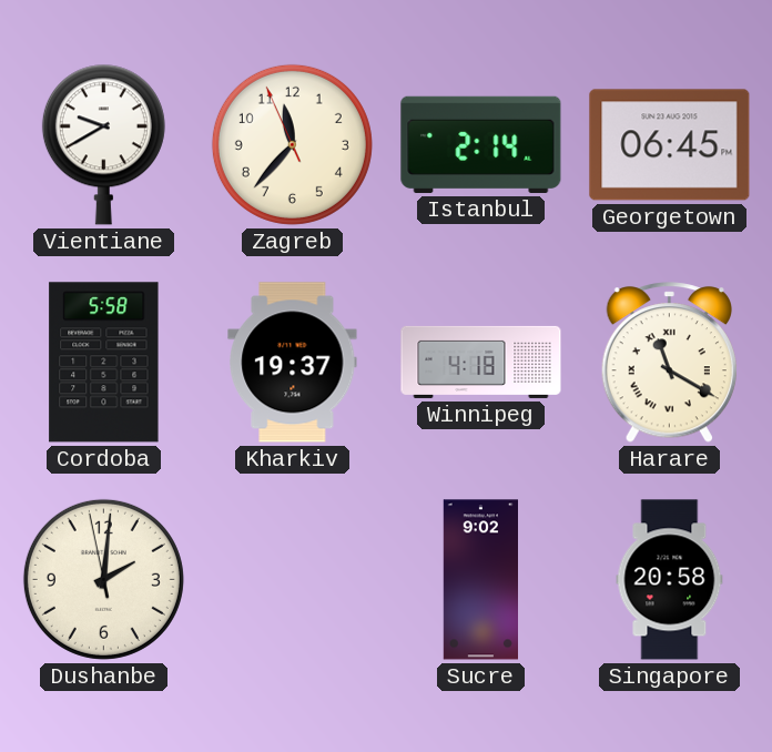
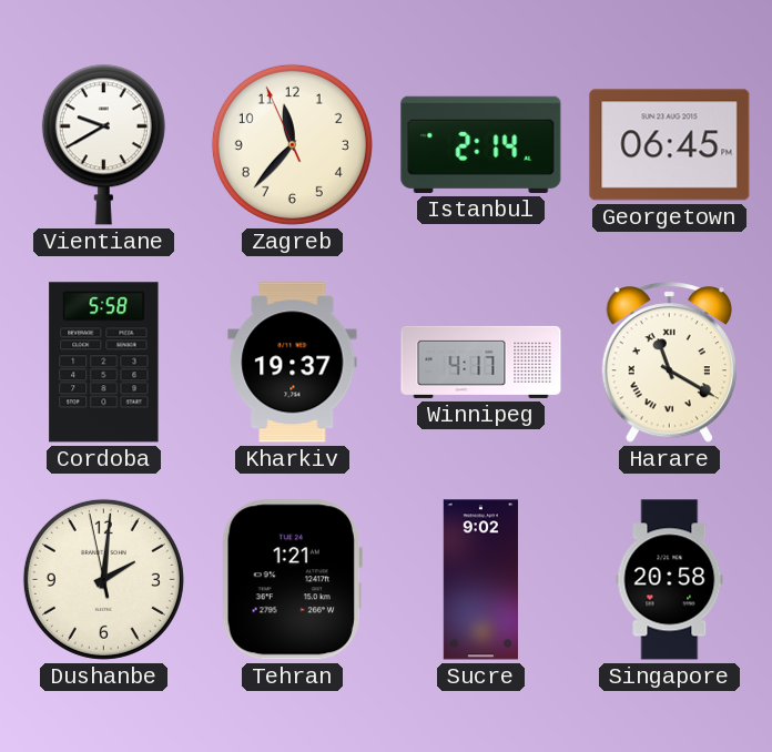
Winnipeg: 4:18 -> 4:17
Tehran: none -> 1:21
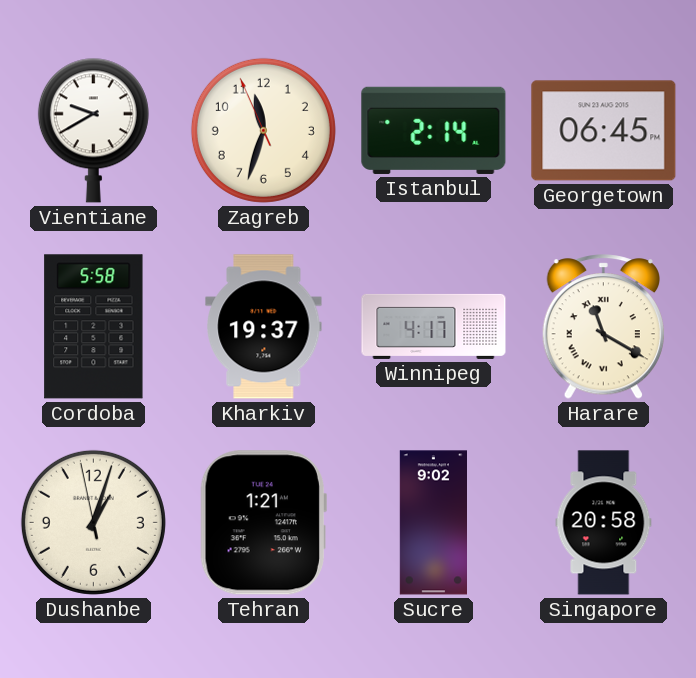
Zagreb: 11:36 -> 11:32
Dushanbe: 2:00 -> 1:02
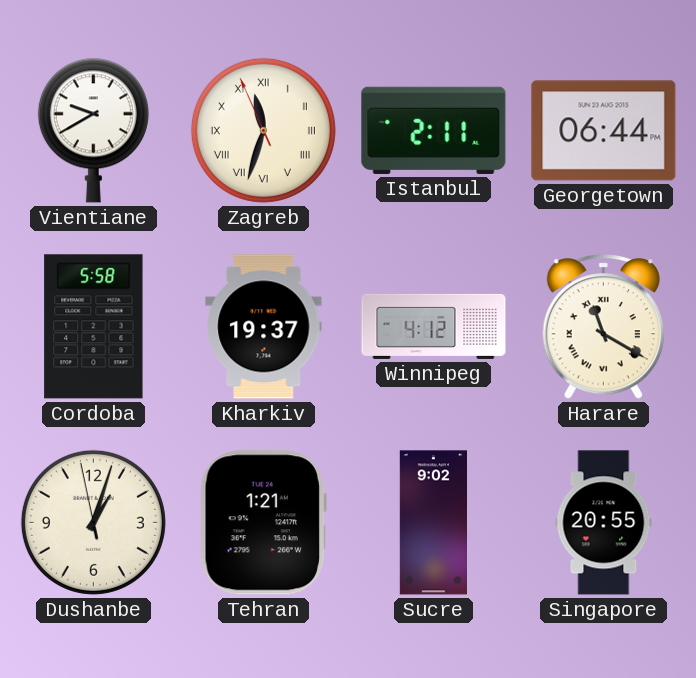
Zagreb numerals: Arabic -> Roman
Istanbul: 2:14 -> 2:11
Georgetown: 06:45 -> 06:44
Winnipeg: 4:17 -> 4:12
Singapore: 20:58 -> 20:55
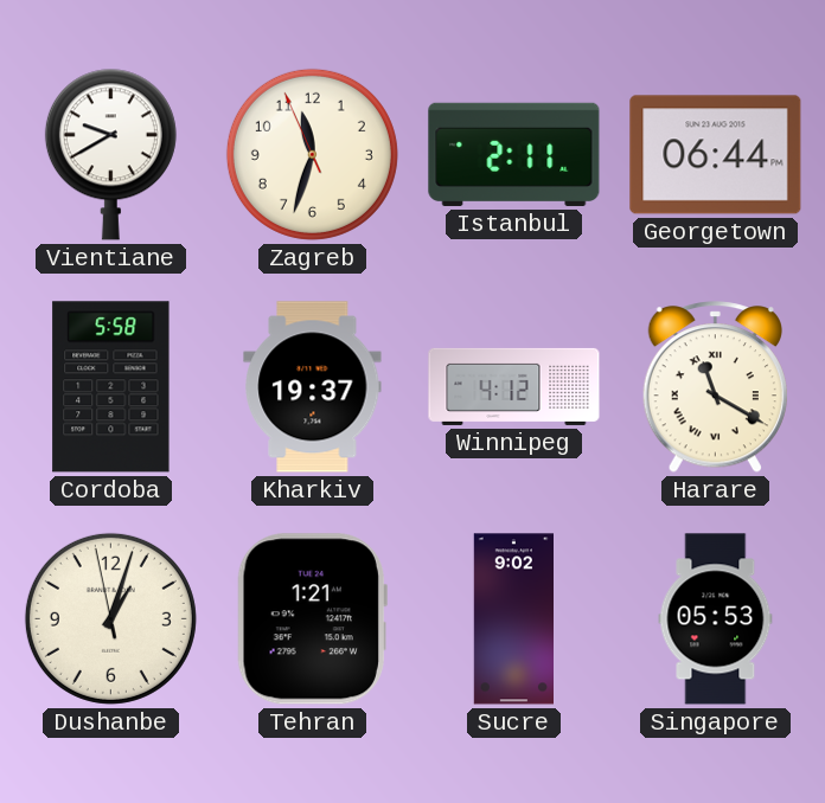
Zagreb numerals: Roman -> Arabic
Singapore: 20:55 -> 05:53
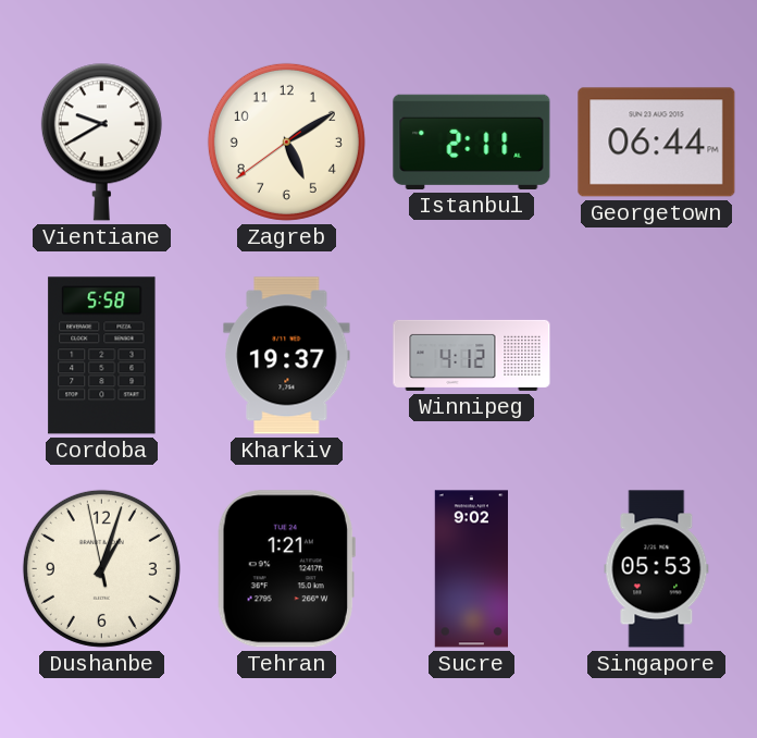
Zagreb: 11:32 -> 5:09
Harare: 11:20 -> none
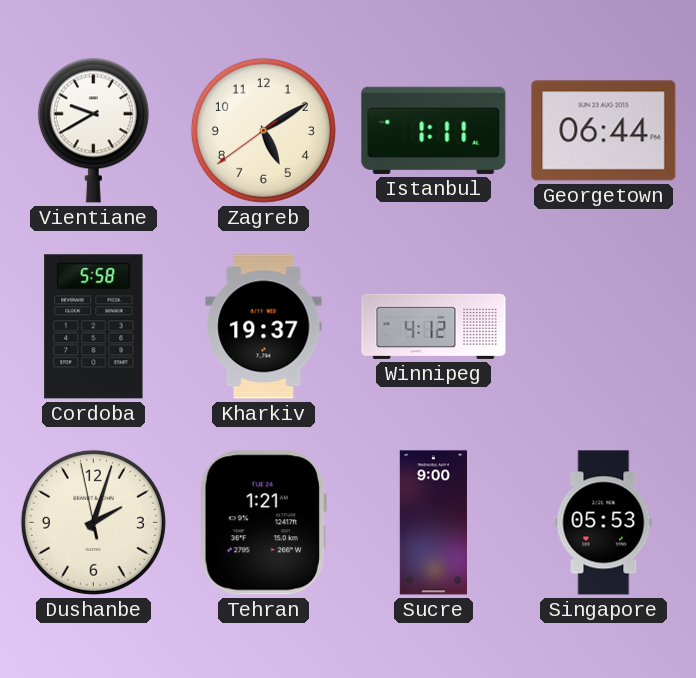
Istanbul: 2:11 -> 1:11
Dushanbe: 1:02 -> 2:02
Sucre: 9:02 -> 9:00
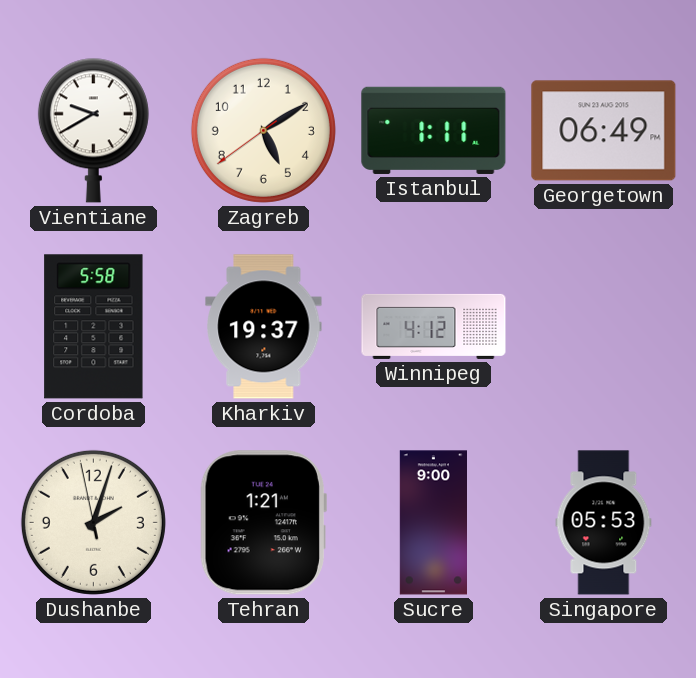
Georgetown: 06:44 -> 06:49
